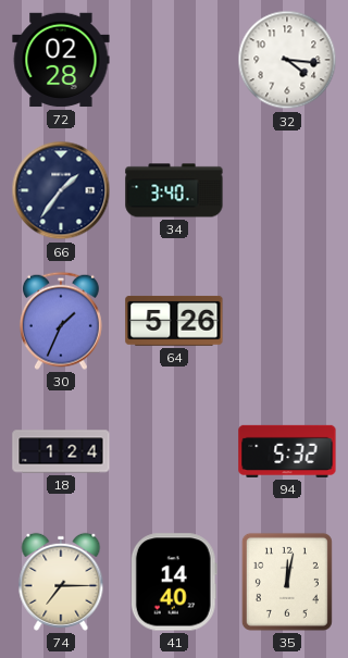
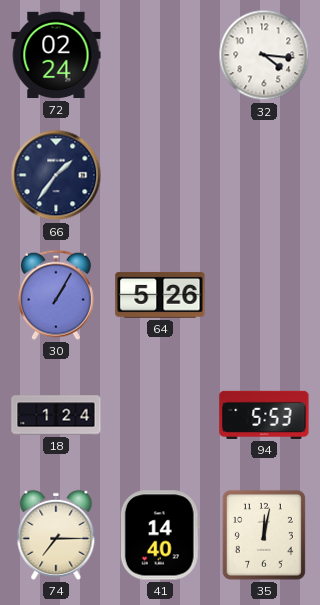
72: 02:28 -> 02:24
34: 3:40 -> none
30: 1:34 -> 1:05
94: 5:32 -> 5:53
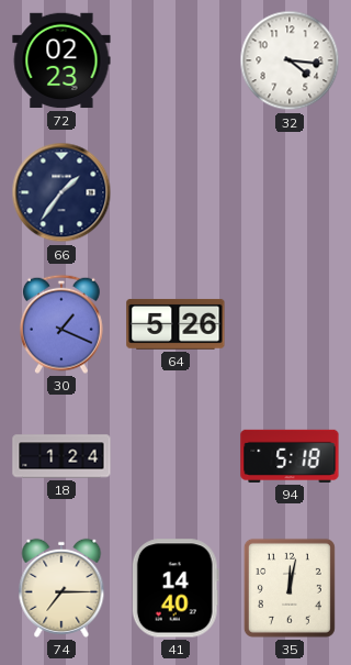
72: 02:24 -> 02:23
30: 1:05 -> 1:19
94: 5:53 -> 5:18
